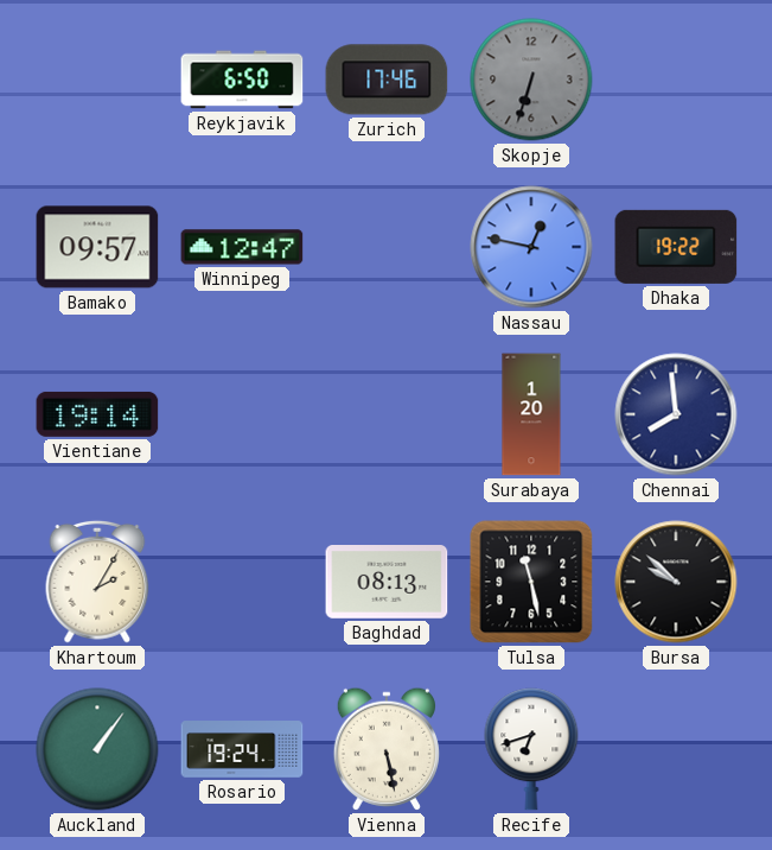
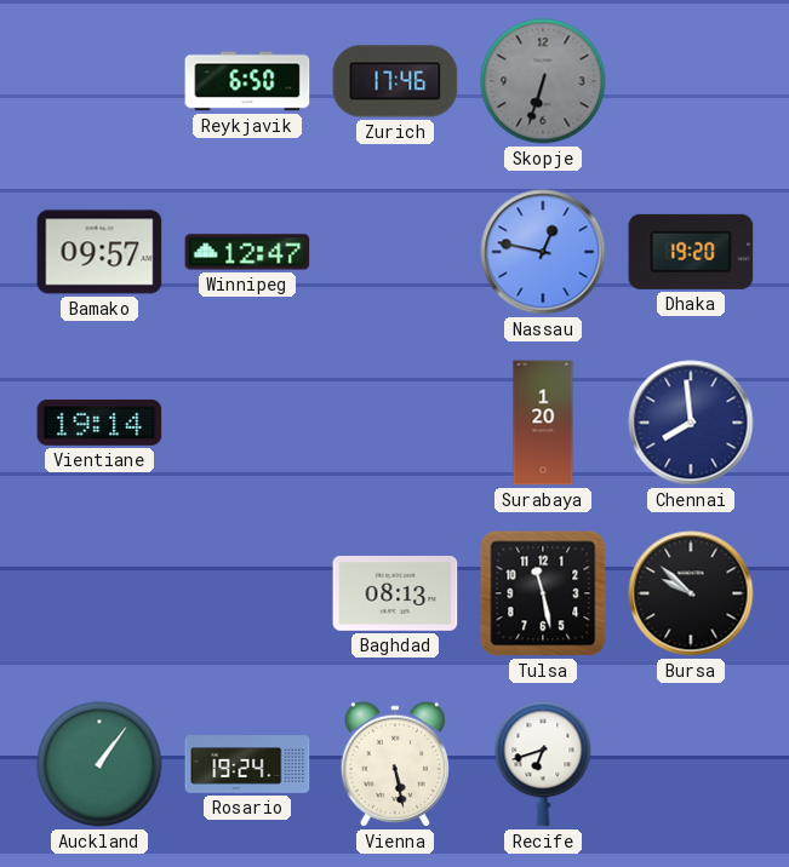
Dhaka: 19:22 -> 19:20
Khartoum: 2:05 -> none
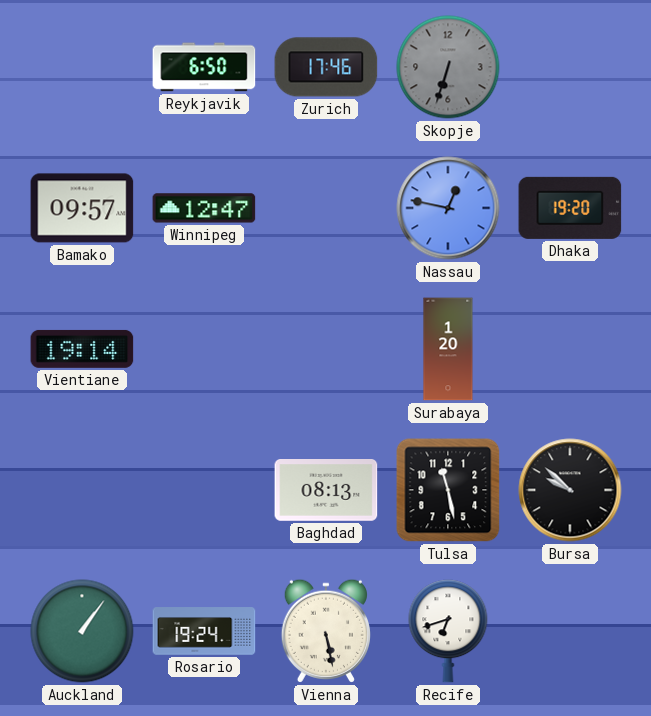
Chennai: 7:59 -> none
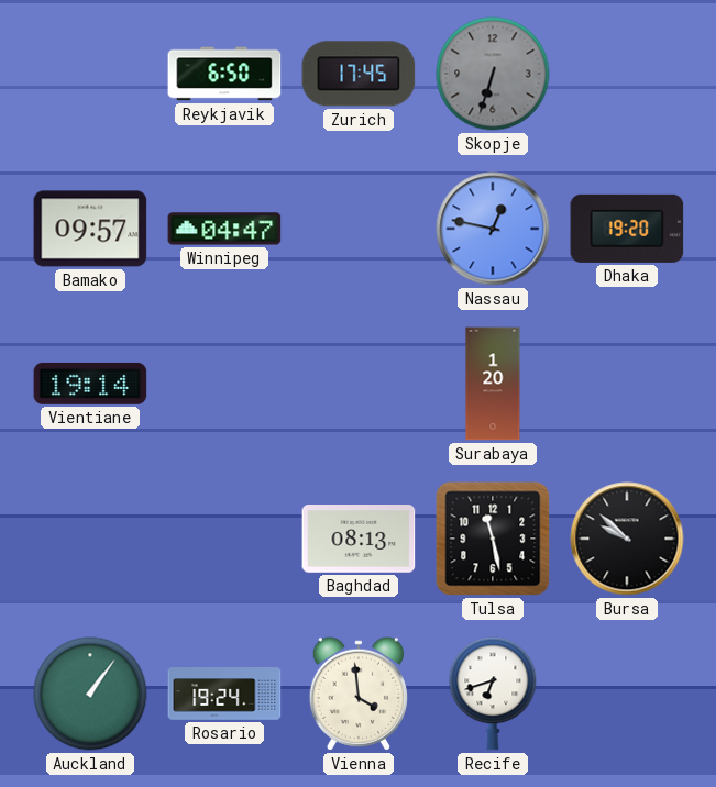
Zurich: 17:46 -> 17:45
Winnipeg: 12:47 -> 04:47
Vienna: 5:28 -> 3:59
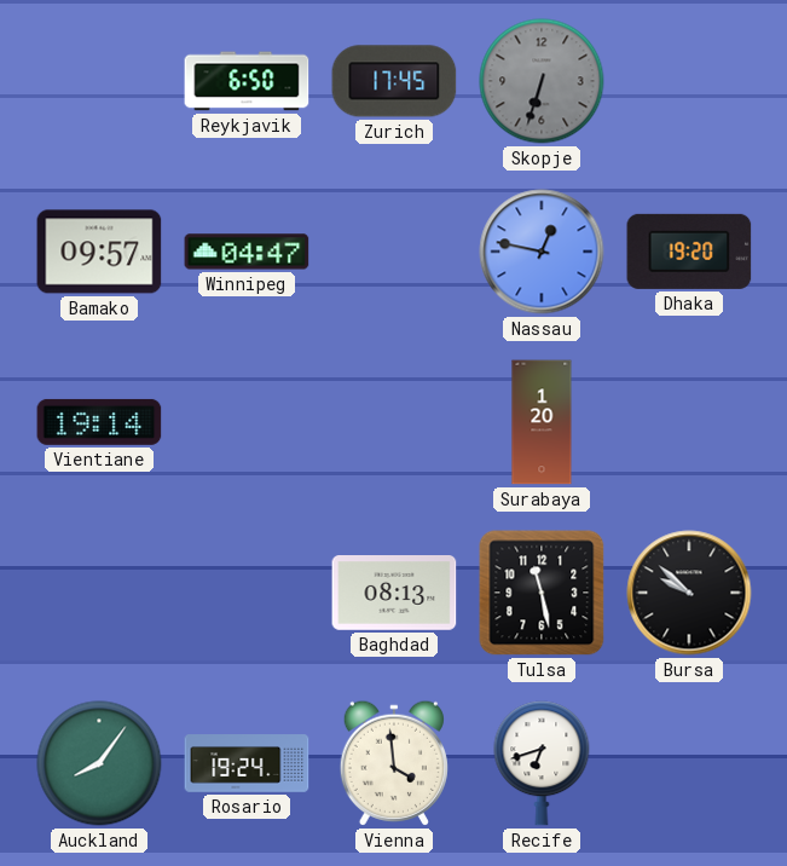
Auckland: 1:06 -> 8:06
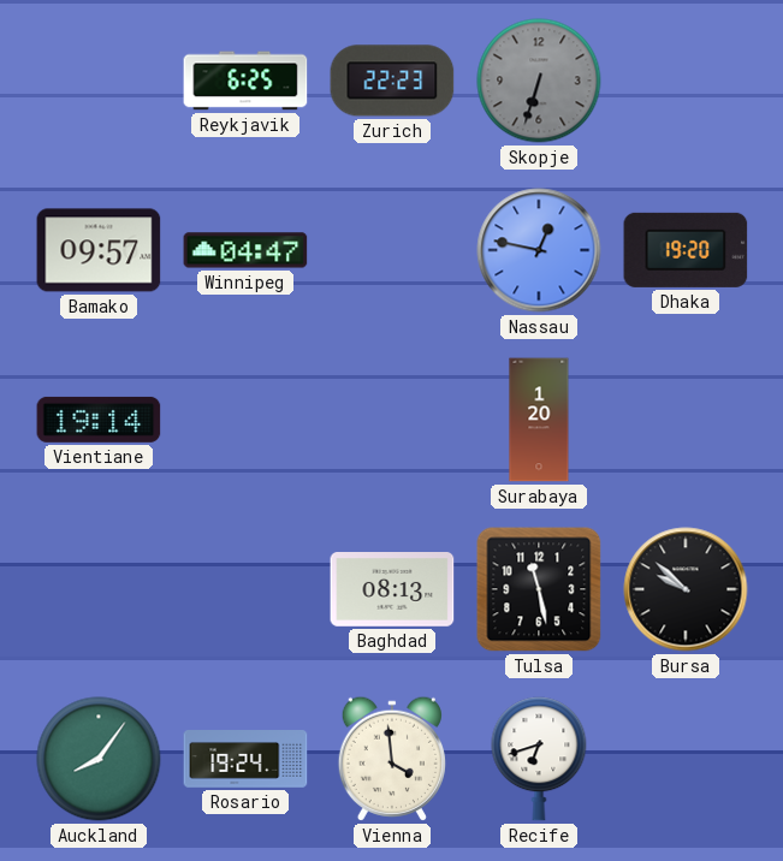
Reykjavik: 6:50 -> 6:25
Zurich: 17:45 -> 22:23
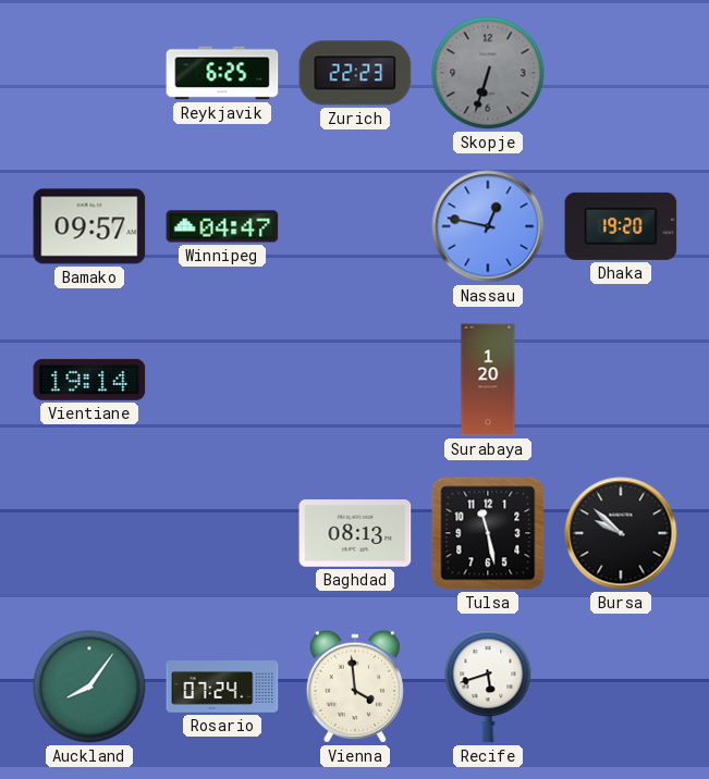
Rosario: 19:24 -> 07:24
Recife: 6:42 -> 5:42
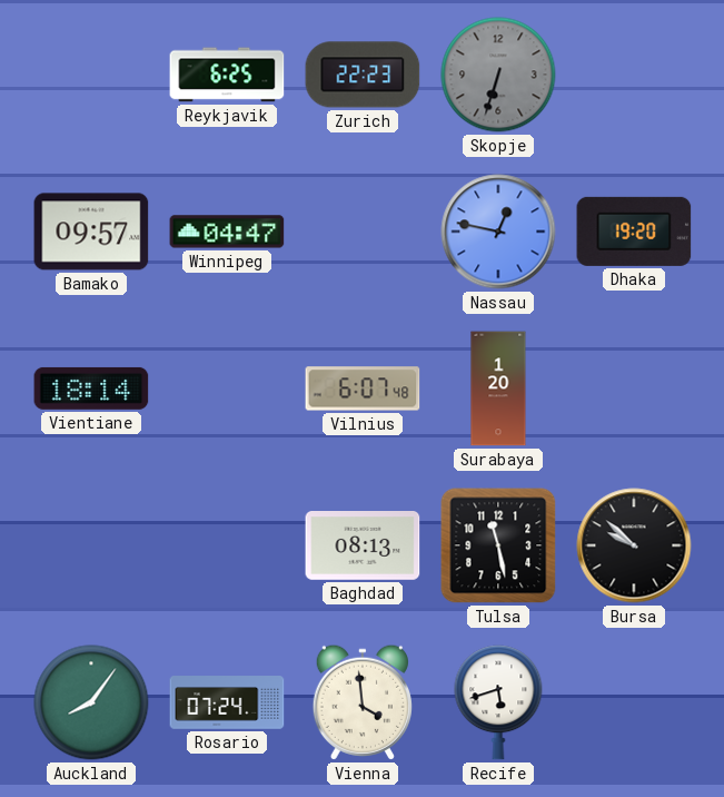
Vientiane: 19:14 -> 18:14
Vilnius: none -> 6:07
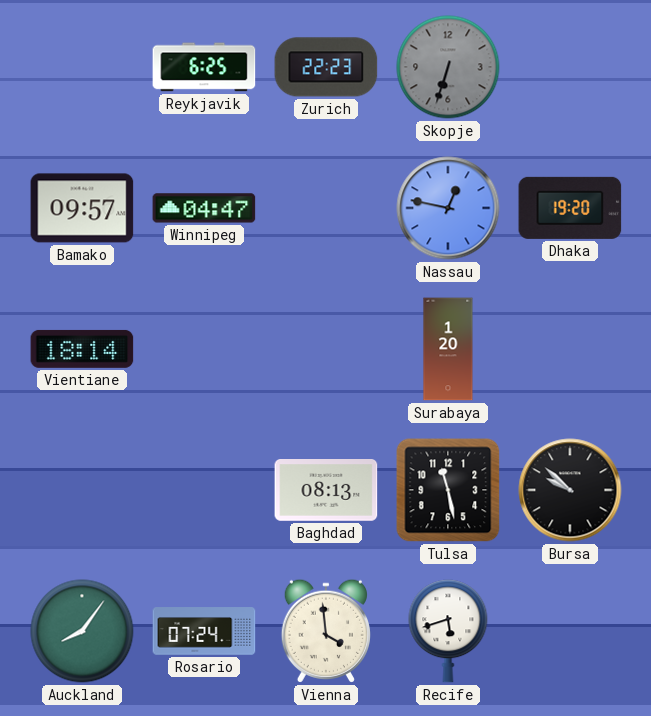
Vilnius: 6:07 -> none
